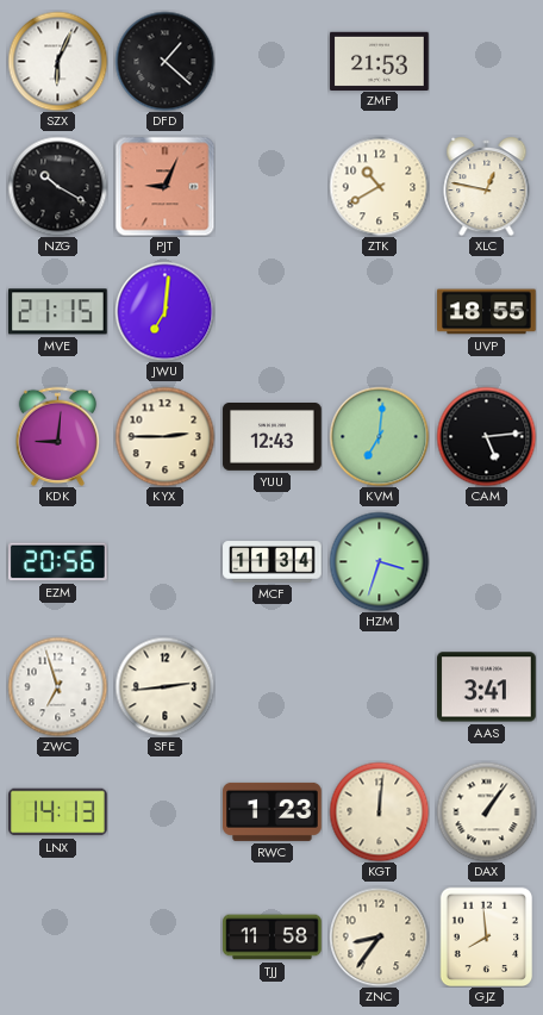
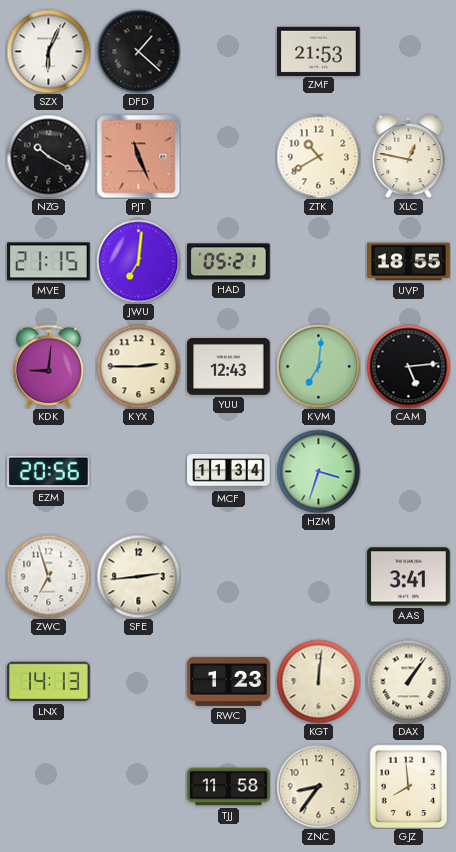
PJT: 9:04 -> 11:26
HAD: none -> 05:21
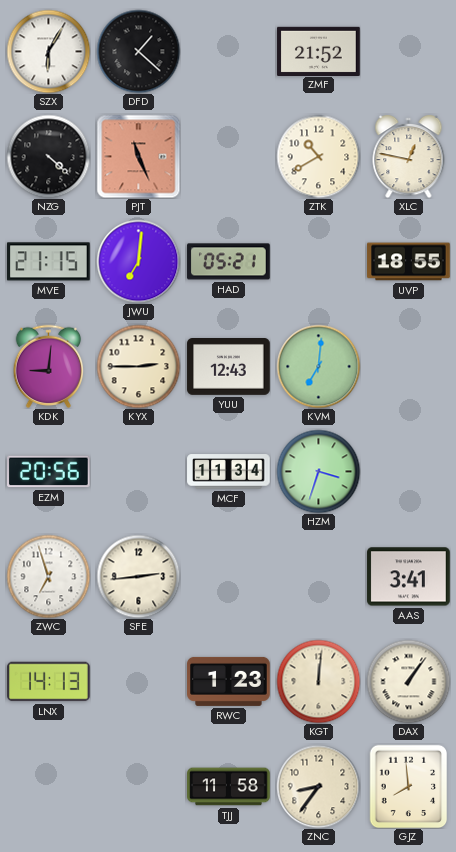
SZX: 6:04 -> 6:05
ZMF: 21:53 -> 21:52
NZG: 10:20 -> 4:22
CAM: 5:14 -> none
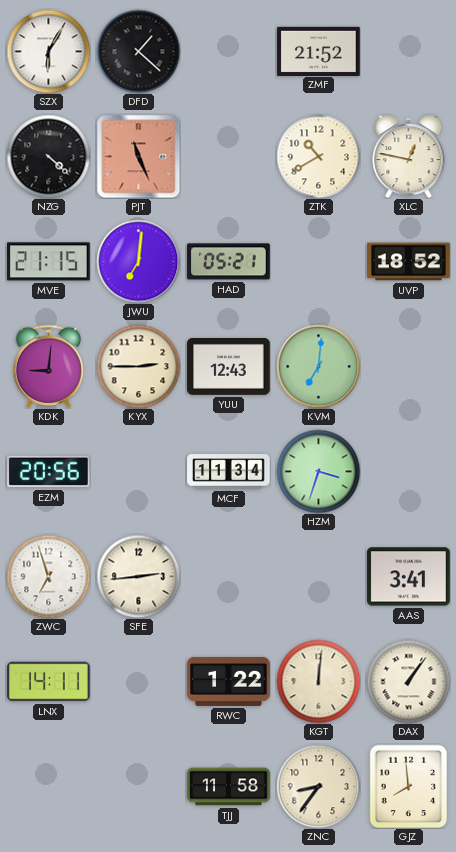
UVP: 18:55 -> 18:52
LNX: 14:13 -> 14:11
RWC: 1:23 -> 1:22
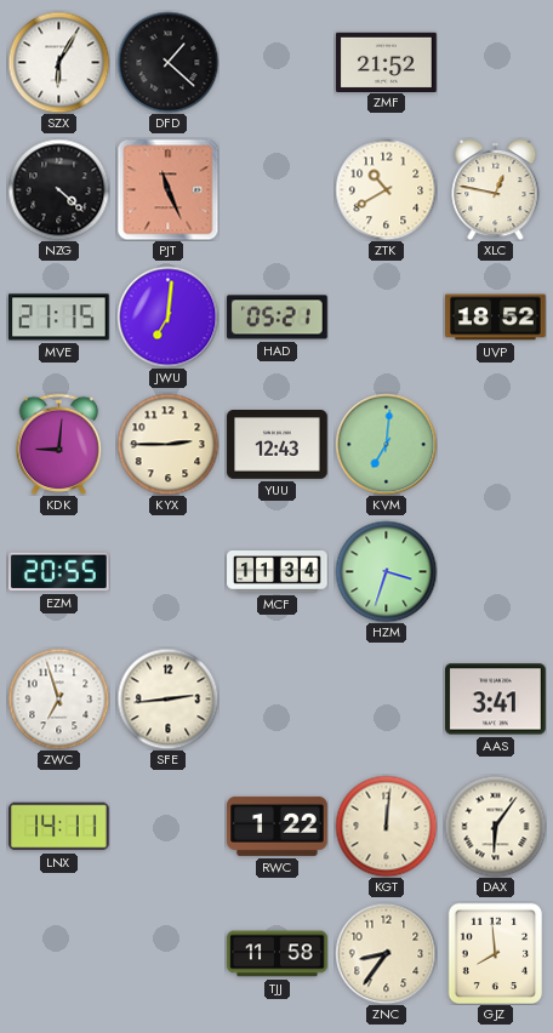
EZM: 20:56 -> 20:55
DAX: 1:06 -> 6:06
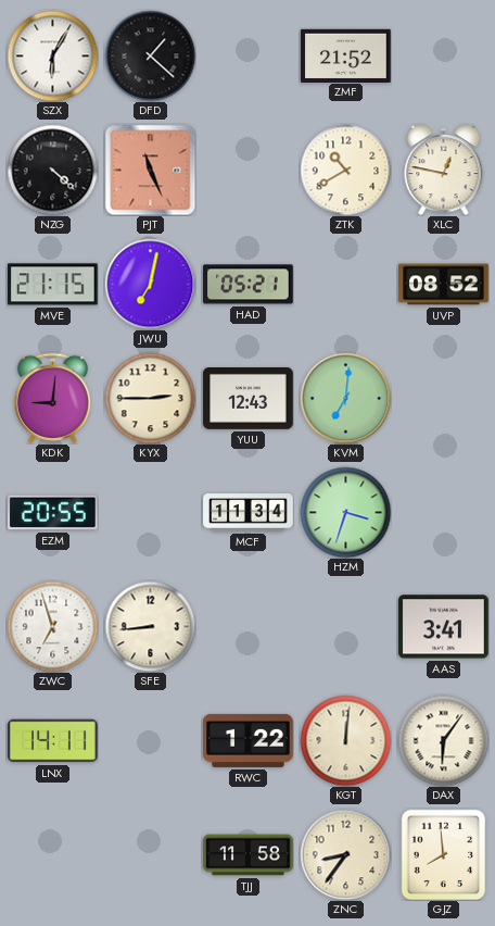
JWU: 7:01 -> 7:02
UVP: 18:52 -> 08:52
SFE: 2:44 -> 8:44
